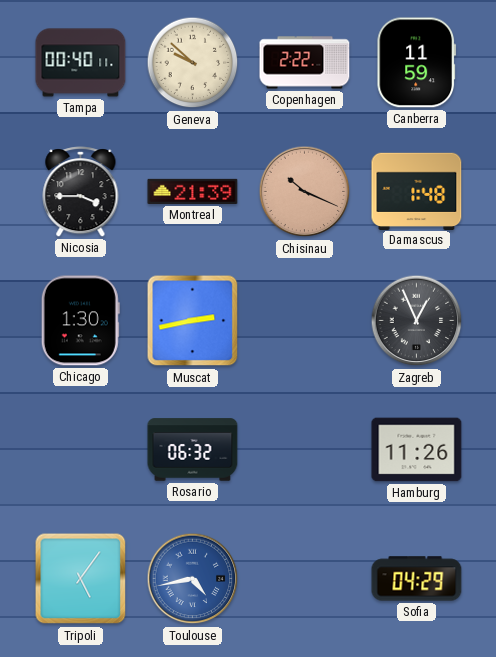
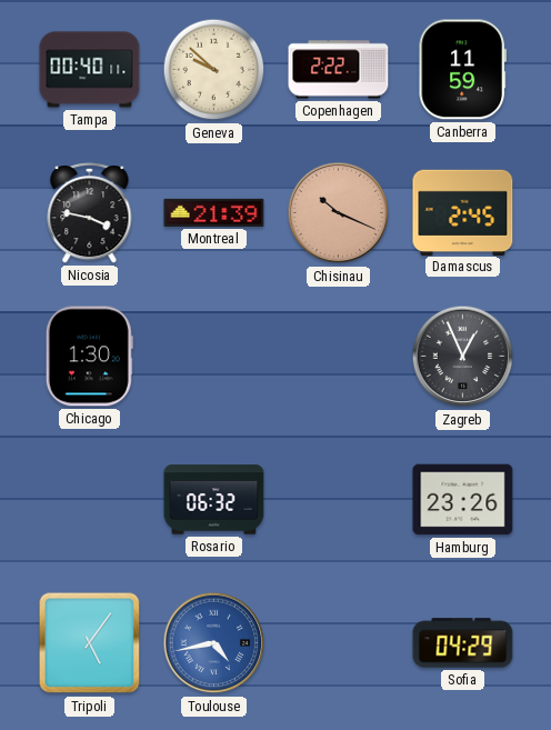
Nicosia: 3:45 -> 3:47
Damascus: 1:48 -> 2:45
Muscat: 2:43 -> none
Hamburg: 11:26 -> 23:26
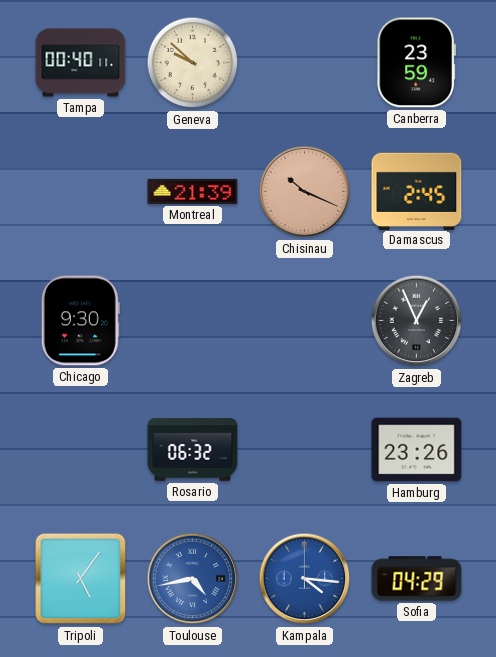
Copenhagen: 2:22 -> none
Canberra: 11:59 -> 23:59
Nicosia: 3:47 -> none
Chicago: 1:30 -> 9:30
Kampala: none -> 4:16
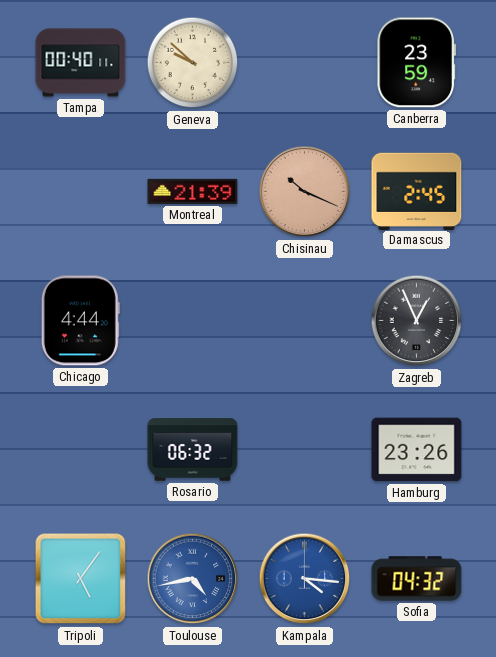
Chicago: 9:30 -> 4:44
Sofia: 04:29 -> 04:32
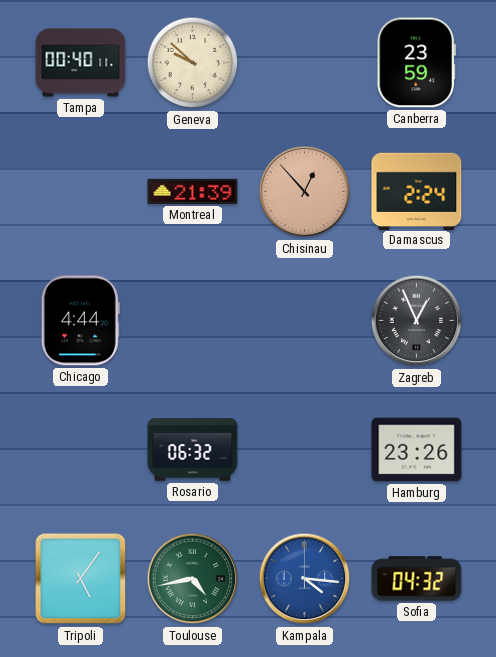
Chisinau: 10:19 -> 12:53
Damascus: 2:45 -> 2:24
Toulouse dial: blue -> green
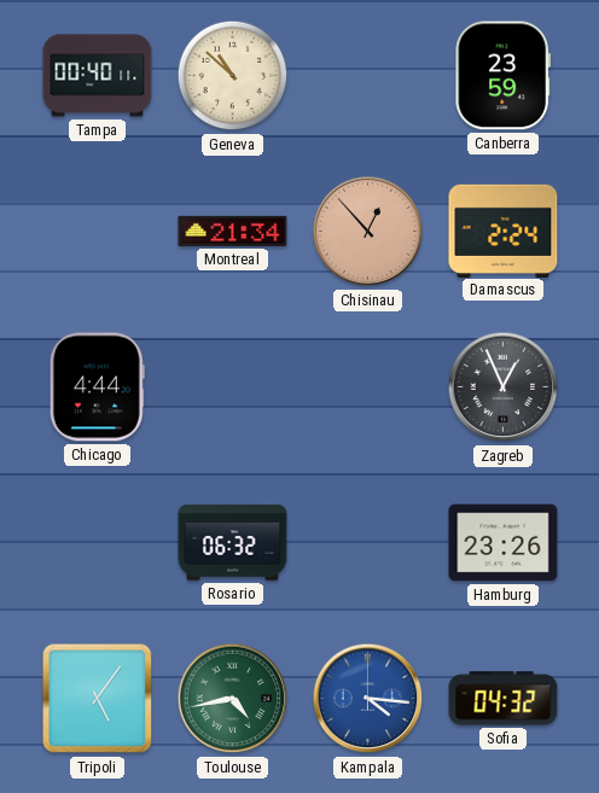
Geneva: 9:52 -> 10:52
Montreal: 21:39 -> 21:34
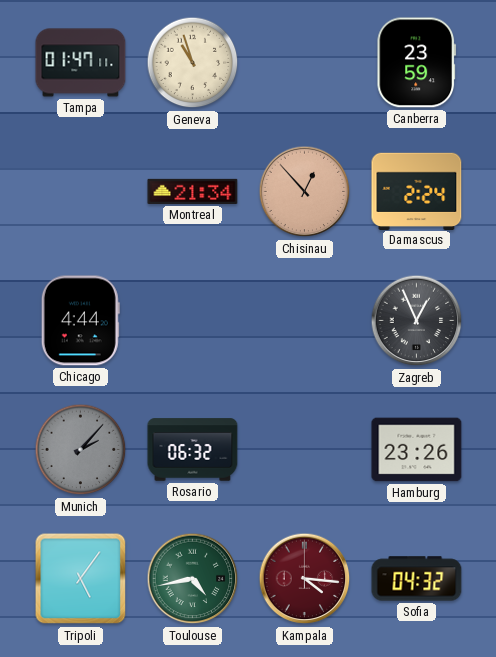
Tampa: 00:40 -> 01:47
Geneva: 10:52 -> 10:57
Munich: none -> 2:07
Kampala dial: blue -> burgundy
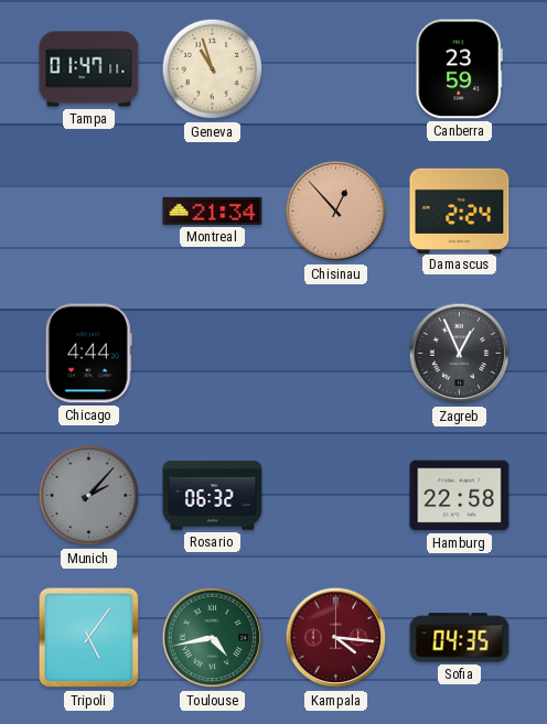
Hamburg: 23:26 -> 22:58
Sofia: 04:32 -> 04:35
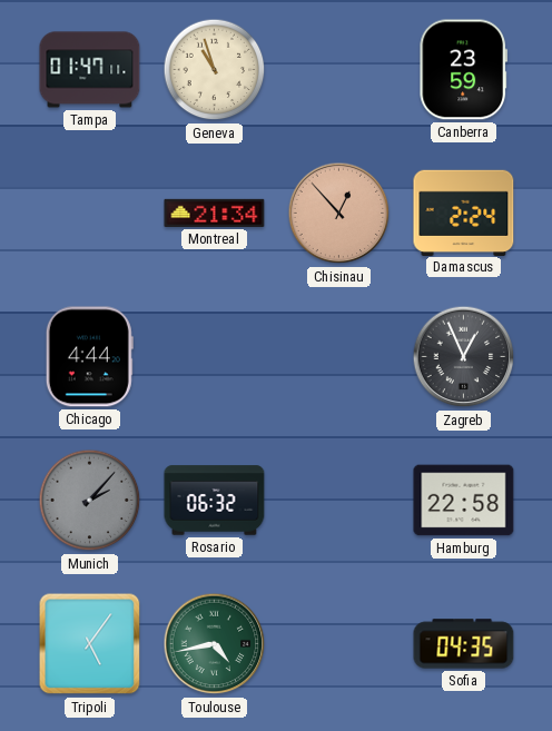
Kampala: 4:16 -> none
